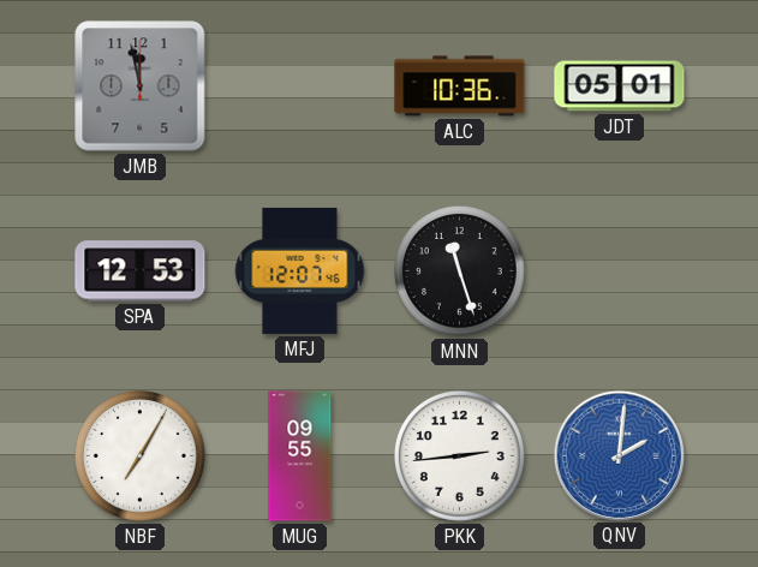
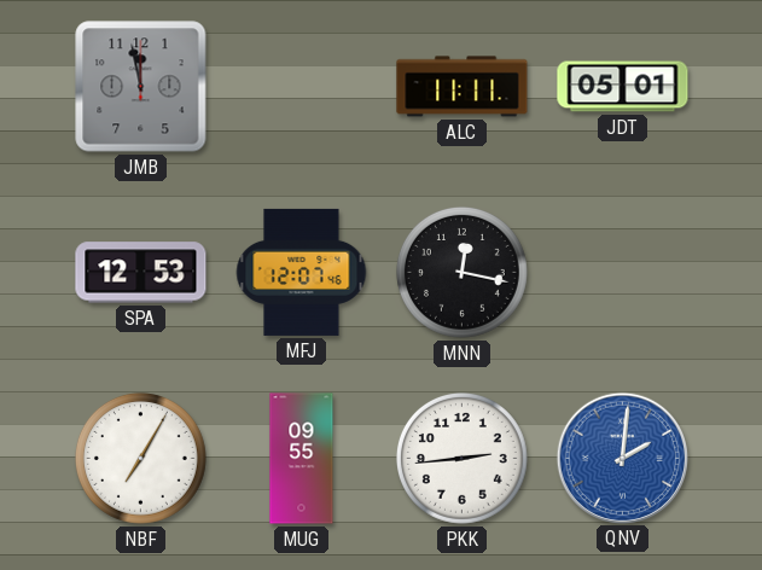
ALC: 10:36 -> 11:11
MNN: 11:27 -> 12:17
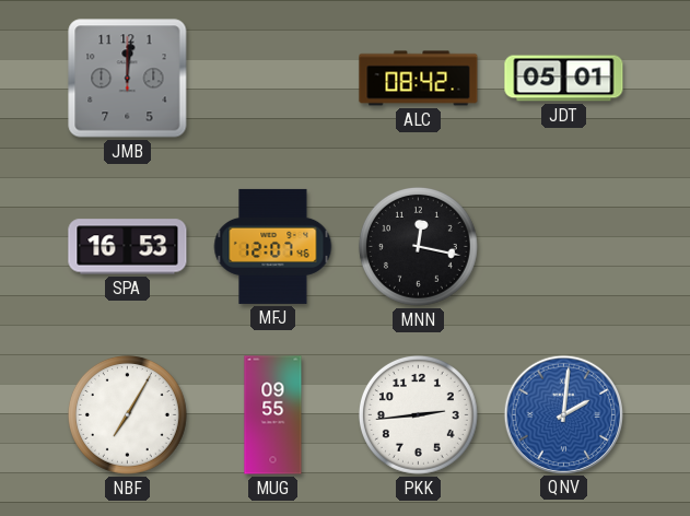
JMB: 11:58 -> 12:01
ALC: 11:11 -> 08:42
SPA: 12:53 -> 16:53
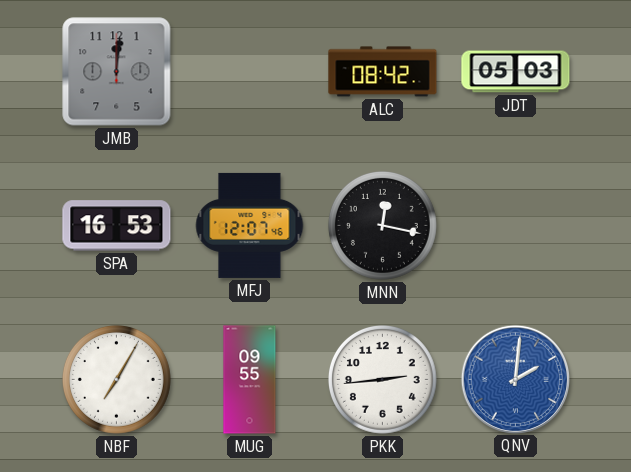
JDT: 05:01 -> 05:03
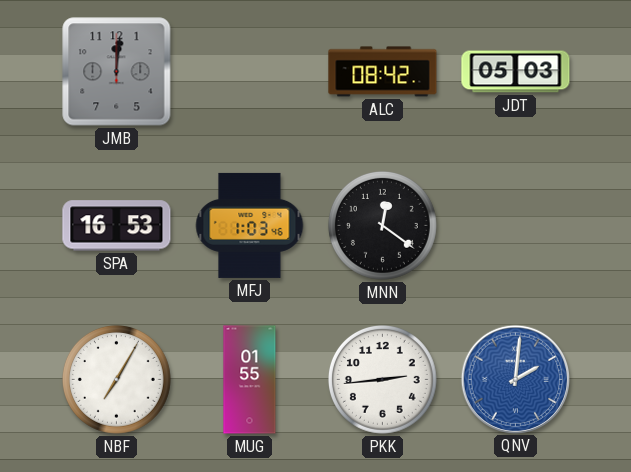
MFJ: 12:07 -> 1:03
MNN: 12:17 -> 12:21
MUG: 09:55 -> 01:55
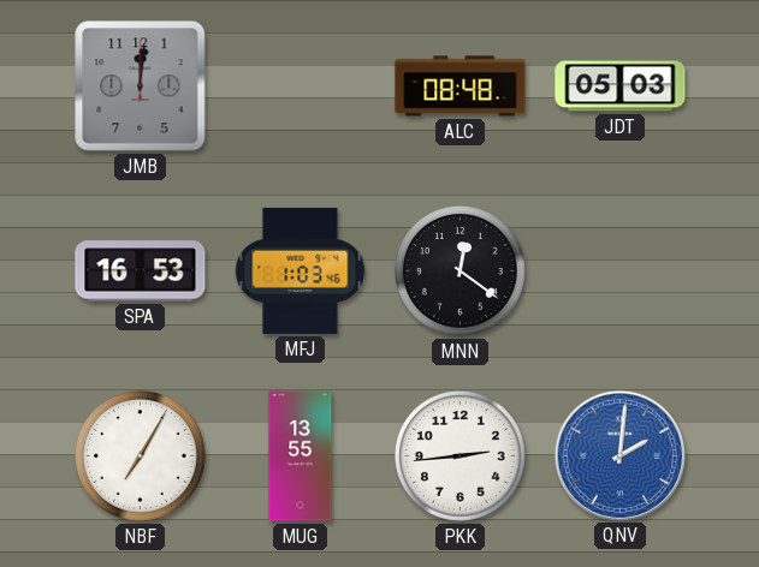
ALC: 08:42 -> 08:48
MUG: 01:55 -> 13:55
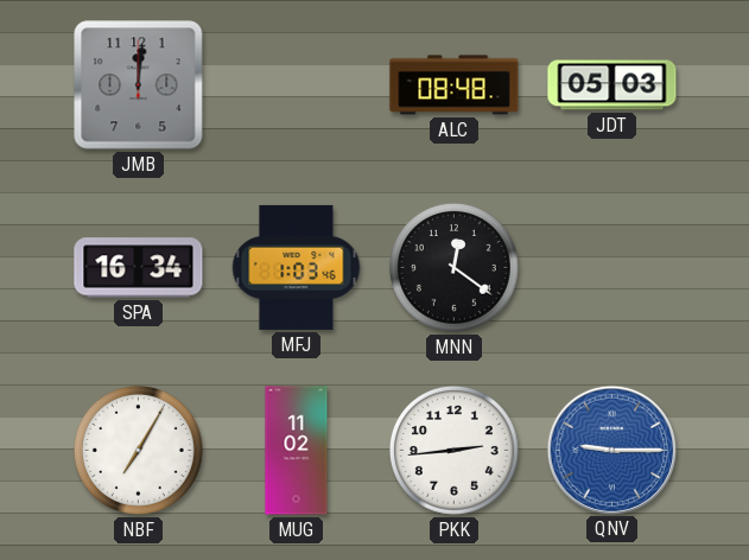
SPA: 16:53 -> 16:34
MUG: 13:55 -> 11:02
QNV: 2:01 -> 9:15
